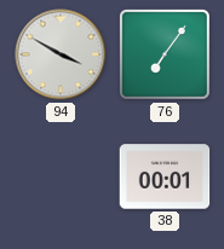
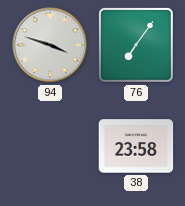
94: 3:50 -> 3:48
38: 00:01 -> 23:58
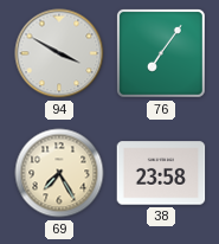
94: 3:48 -> 3:50
69: none -> 7:25
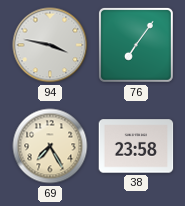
94: 3:50 -> 3:47
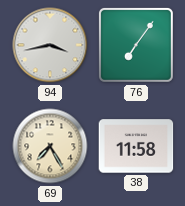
94: 3:47 -> 3:43
38: 23:58 -> 11:58
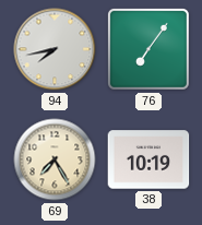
94: 3:43 -> 7:43
38: 11:58 -> 10:19
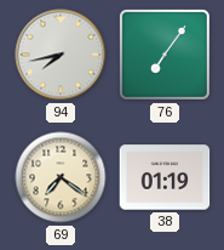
69: 7:25 -> 7:21
38: 10:19 -> 01:19
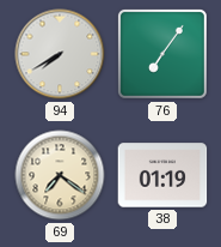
94: 7:43 -> 7:40
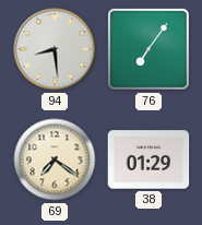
94: 7:40 -> 8:29
38: 01:19 -> 01:29
